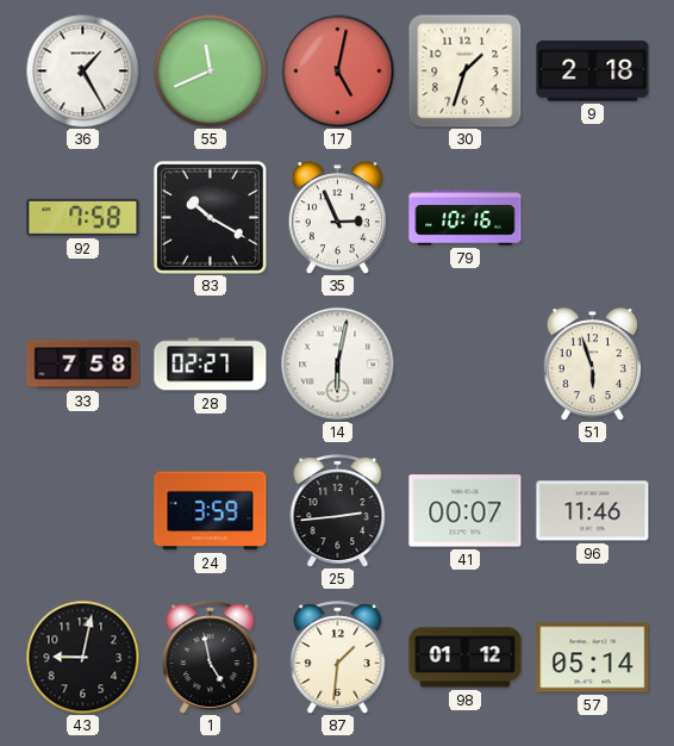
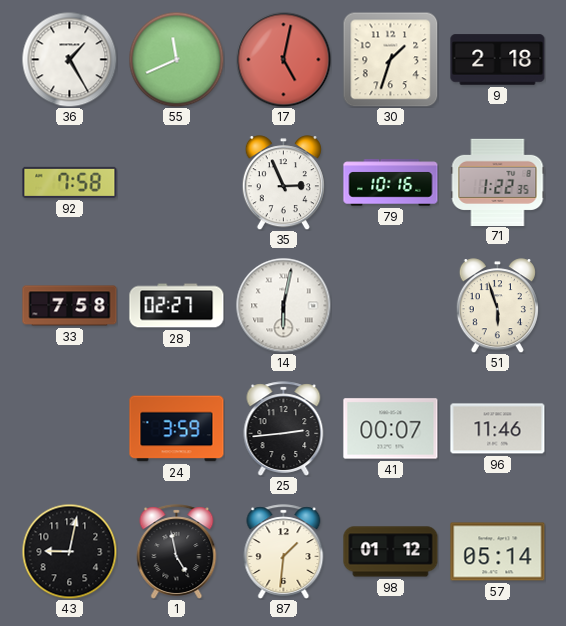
83: 10:20 -> none
71: none -> 1:22
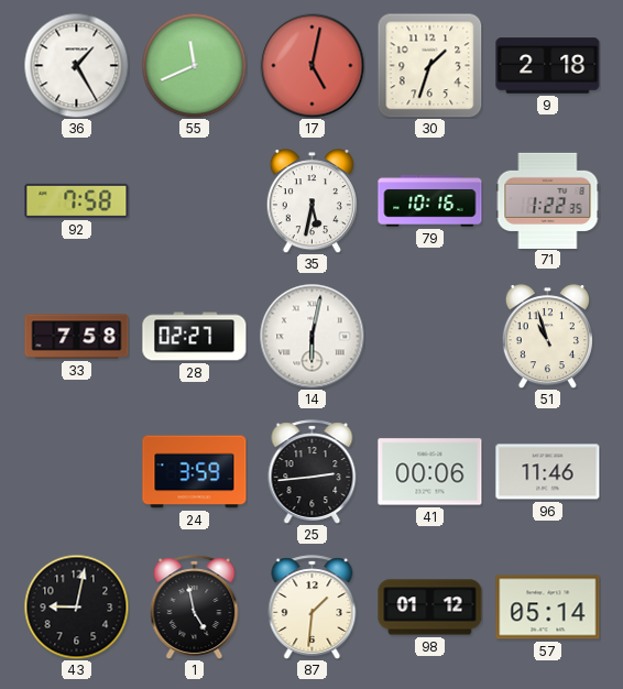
35: 2:56 -> 5:32
51: 5:57 -> 10:57
41: 00:07 -> 00:06
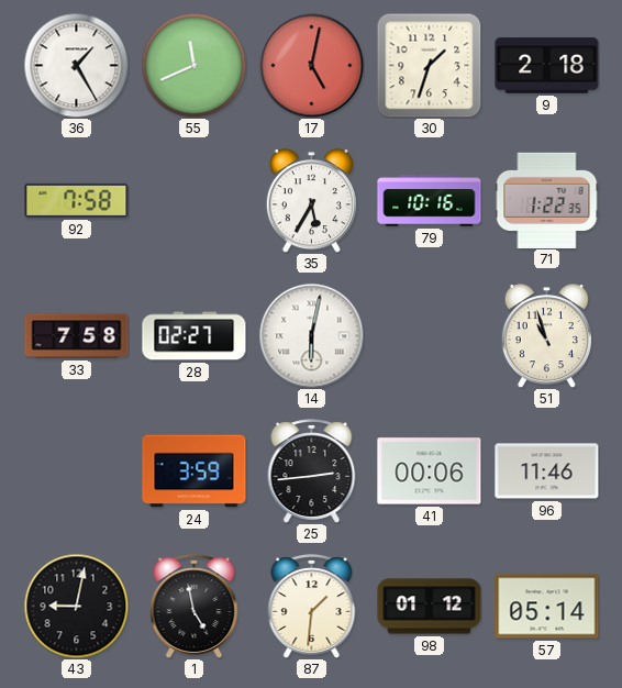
35: 5:32 -> 5:35
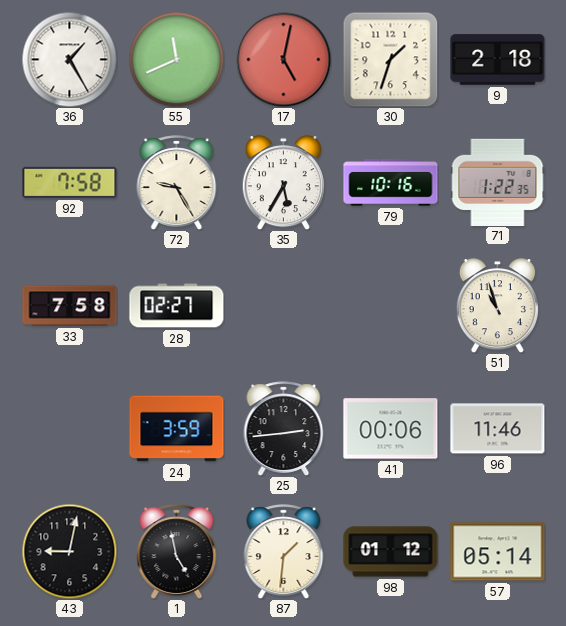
72: none -> 9:25
14: 6:02 -> none
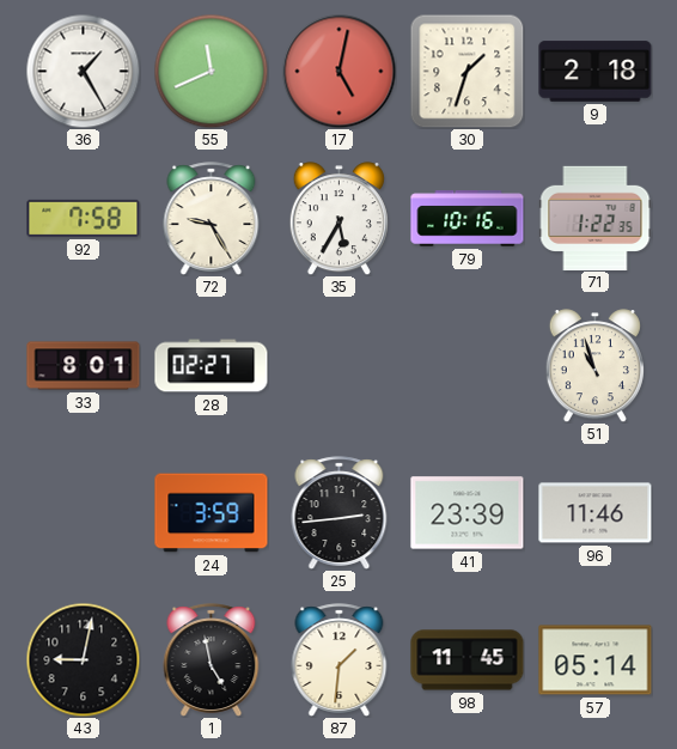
33: 7:58 -> 8:01
41: 00:06 -> 23:39
98: 01:12 -> 11:45
